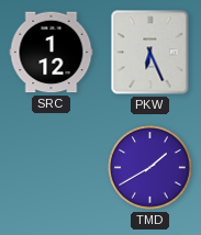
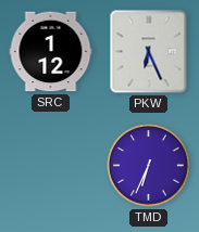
TMD: 1:40 -> 6:34
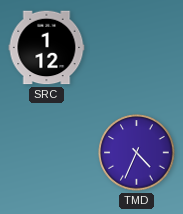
PKW: 6:26 -> none
TMD: 6:34 -> 4:34
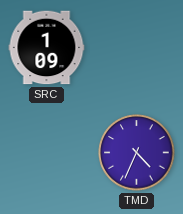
SRC: 1:12 -> 1:09
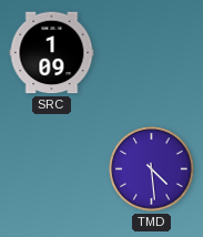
TMD: 4:34 -> 4:29
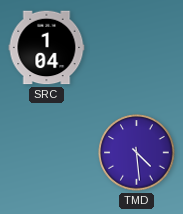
SRC: 1:09 -> 1:04
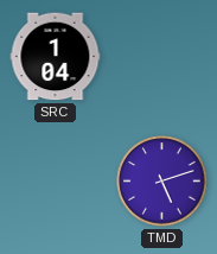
TMD: 4:29 -> 5:12
